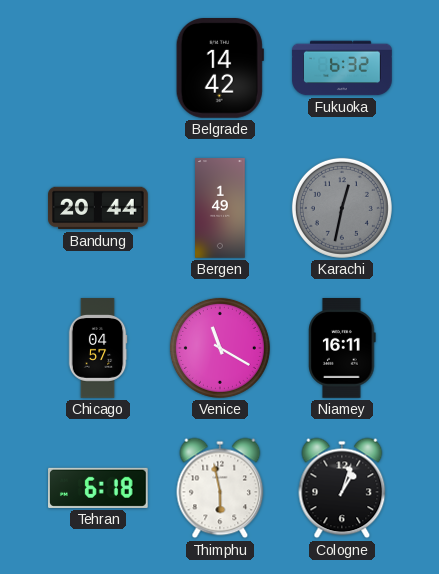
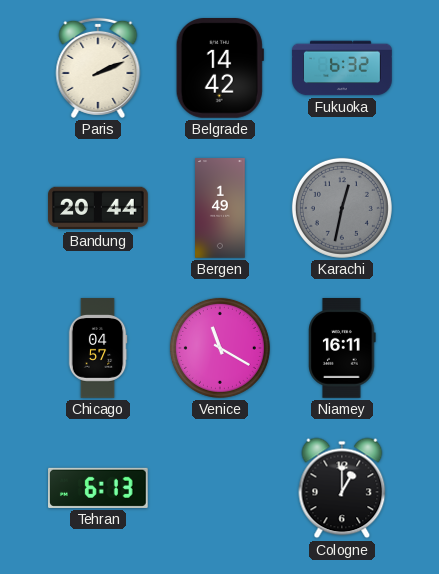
Paris: none -> 2:11
Tehran: 6:18 -> 6:13
Thimphu: 5:58 -> none
Cologne: 1:03 -> 1:00
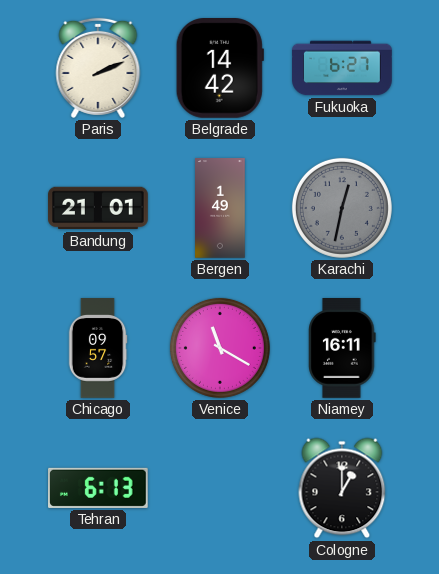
Fukuoka: 6:32 -> 6:27
Bandung: 20:44 -> 21:01
Chicago: 04:57 -> 09:57
